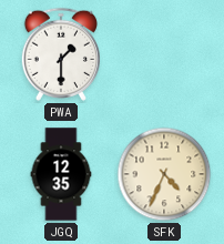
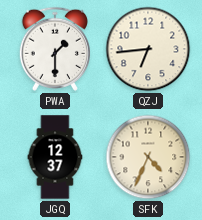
QZJ: none -> 6:44
JGQ: 12:35 -> 12:37
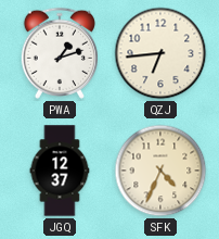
PWA: 1:30 -> 1:12
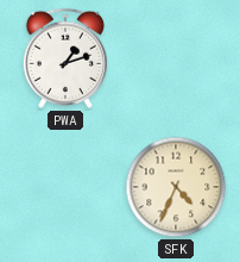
QZJ: 6:44 -> none
JGQ: 12:37 -> none
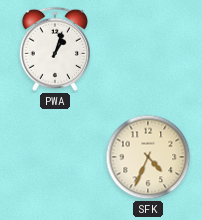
PWA: 1:12 -> 1:03
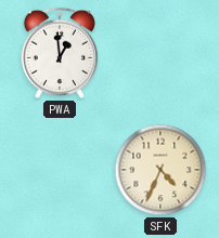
PWA: 1:03 -> 12:59
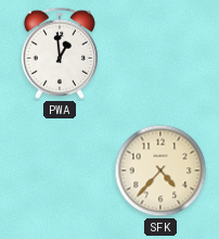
SFK: 4:34 -> 4:37
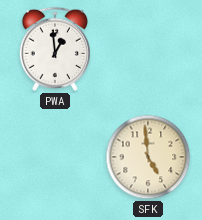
SFK: 4:37 -> 4:59
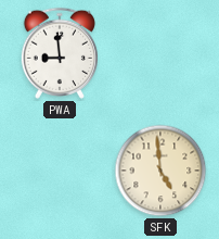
PWA: 12:59 -> 8:59
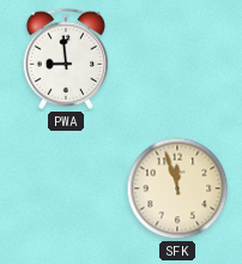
SFK: 4:59 -> 11:57
